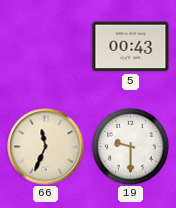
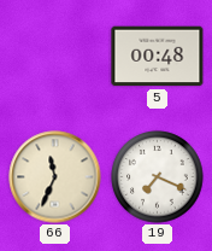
5: 00:43 -> 00:48
19: 9:30 -> 7:19
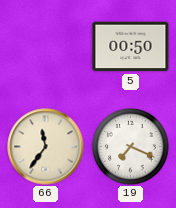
5: 00:48 -> 00:50
66: 11:34 -> 11:36
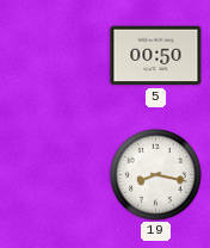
66: 11:36 -> none
19: 7:19 -> 8:17
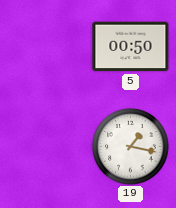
19: 8:17 -> 1:17
